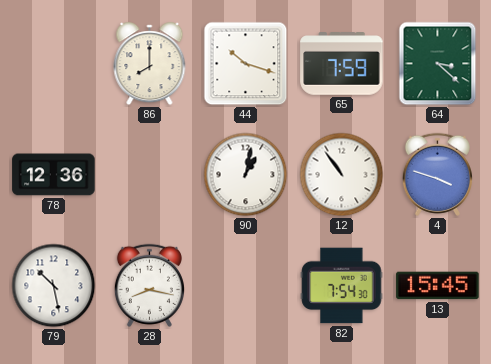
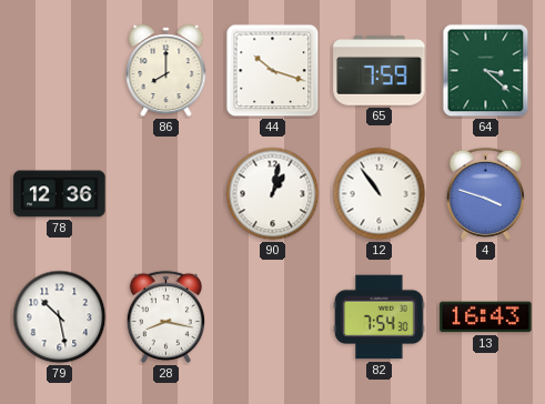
13: 15:45 -> 16:43
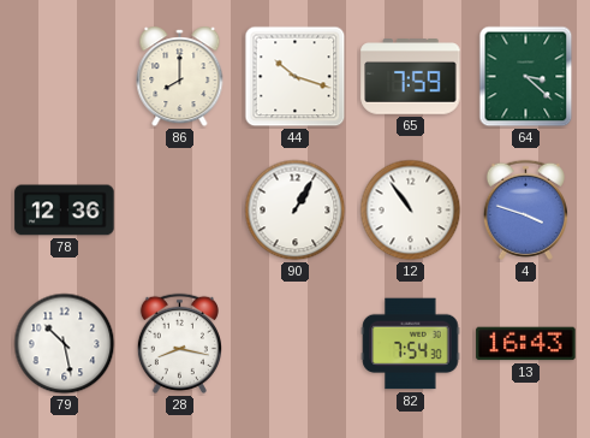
90: 1:02 -> 1:05
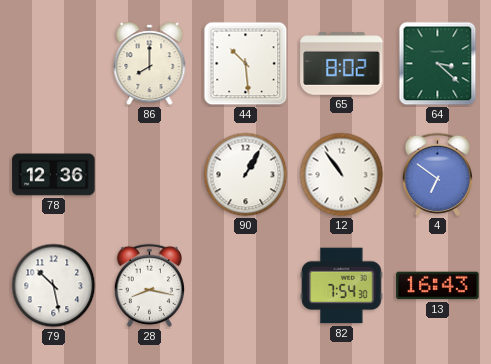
44: 10:18 -> 10:29
65: 7:59 -> 8:02
4: 3:48 -> 6:51
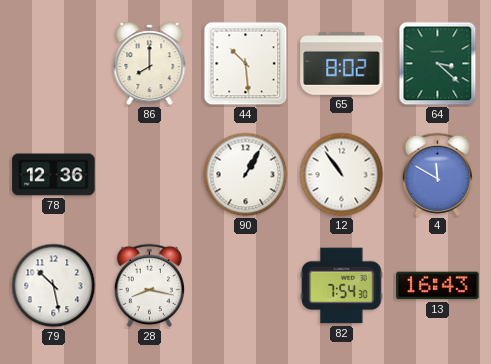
4: 6:51 -> 11:50
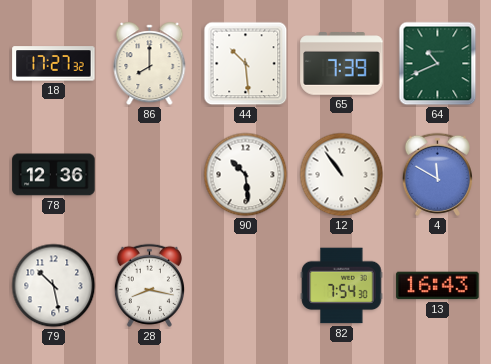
18: none -> 17:27
65: 8:02 -> 7:39
64: 3:22 -> 10:41
90: 1:05 -> 10:29
